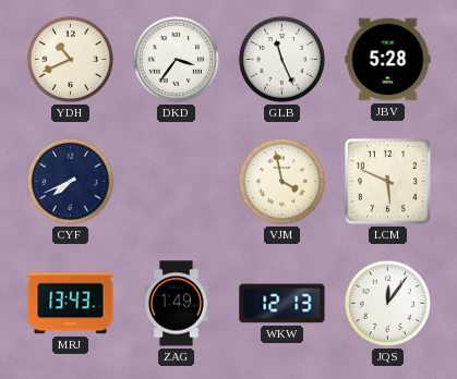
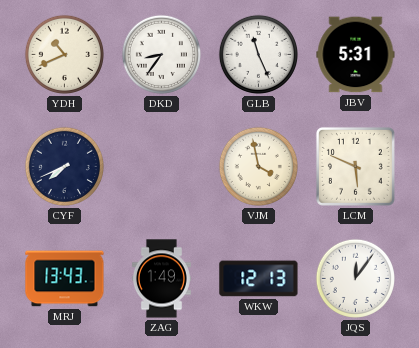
DKD: 3:36 -> 8:36
JBV: 5:28 -> 5:31
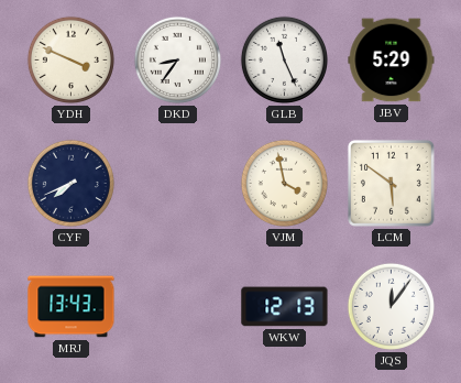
YDH: 10:41 -> 3:49
JBV: 5:31 -> 5:29
LCM: 5:49 -> 5:51
ZAG: 1:49 -> none
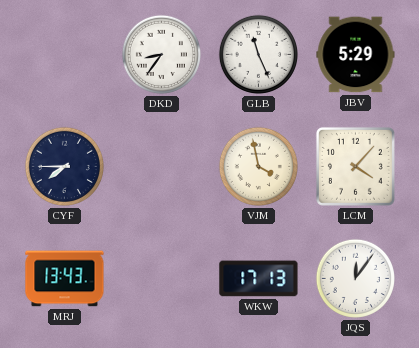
YDH: 3:49 -> none
CYF: 7:41 -> 7:45
LCM: 5:51 -> 4:07
WKW: 12:13 -> 17:13
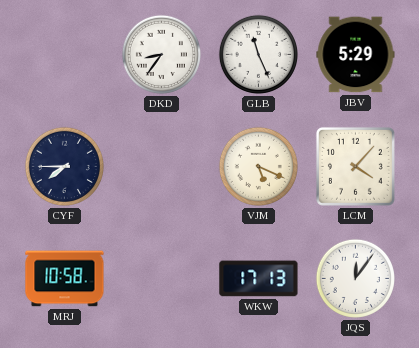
VJM: 3:58 -> 5:19
MRJ: 13:43 -> 10:58
